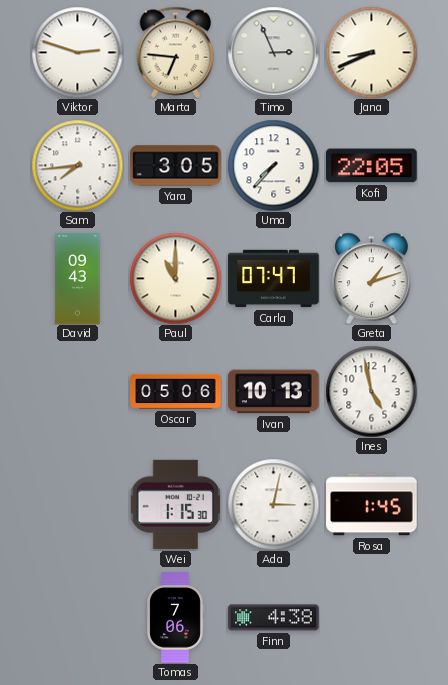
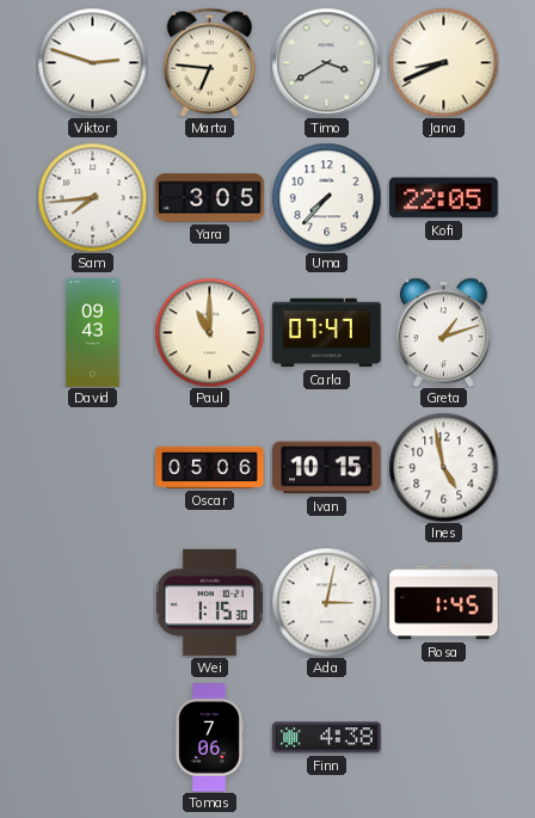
Timo: 2:56 -> 3:40
Ivan: 10:13 -> 10:15
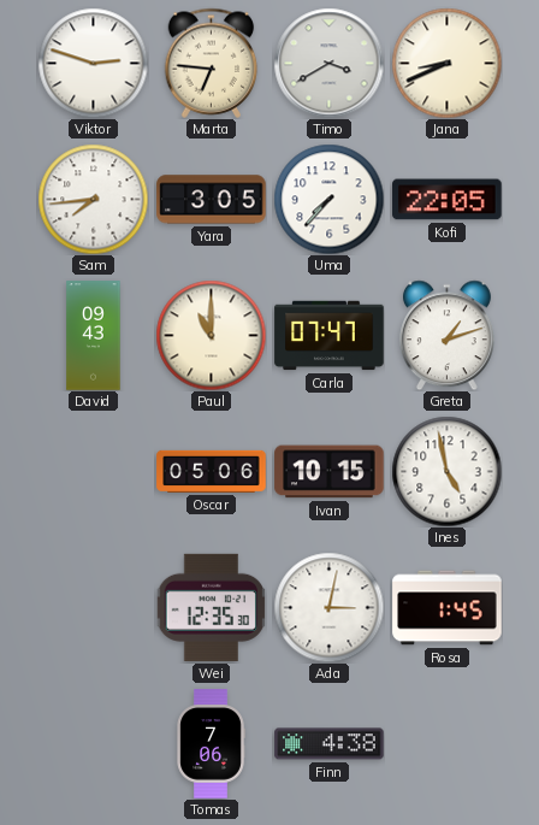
Wei: 1:15 -> 12:35
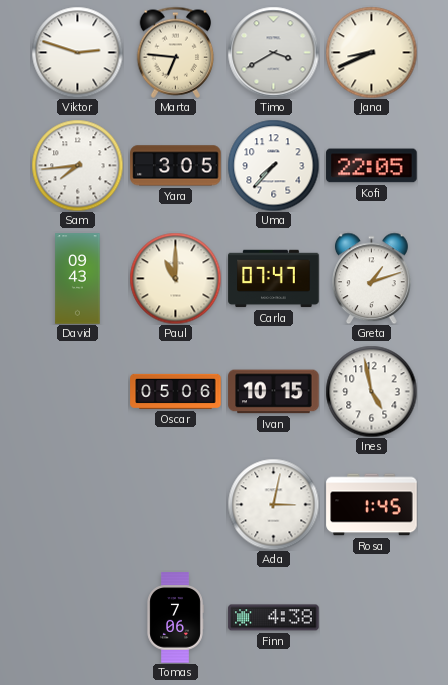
Wei: 12:35 -> none
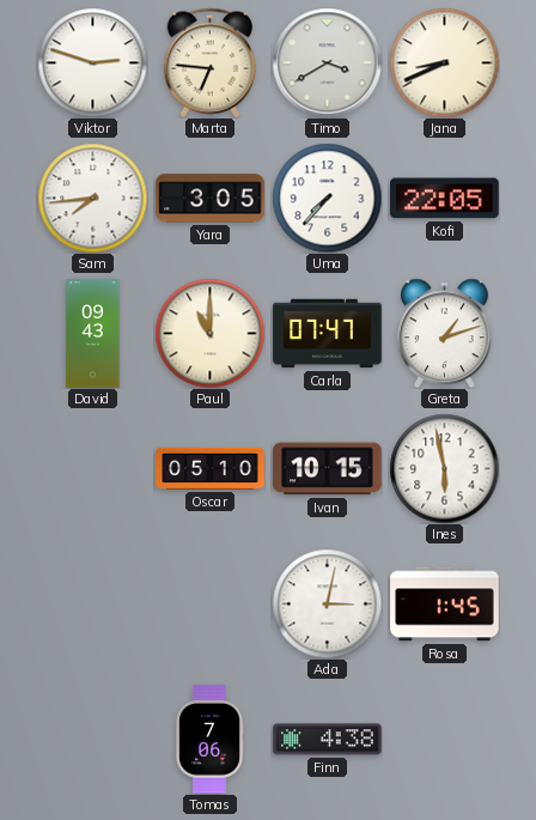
Oscar: 05:06 -> 05:10
Ines: 4:58 -> 5:58
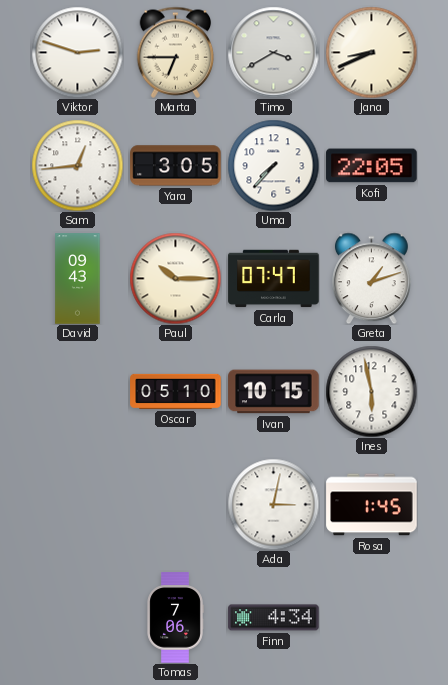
Marta: 6:46 -> 6:45
Sam: 7:44 -> 12:44
Paul: 11:00 -> 10:15
Finn: 4:38 -> 4:34
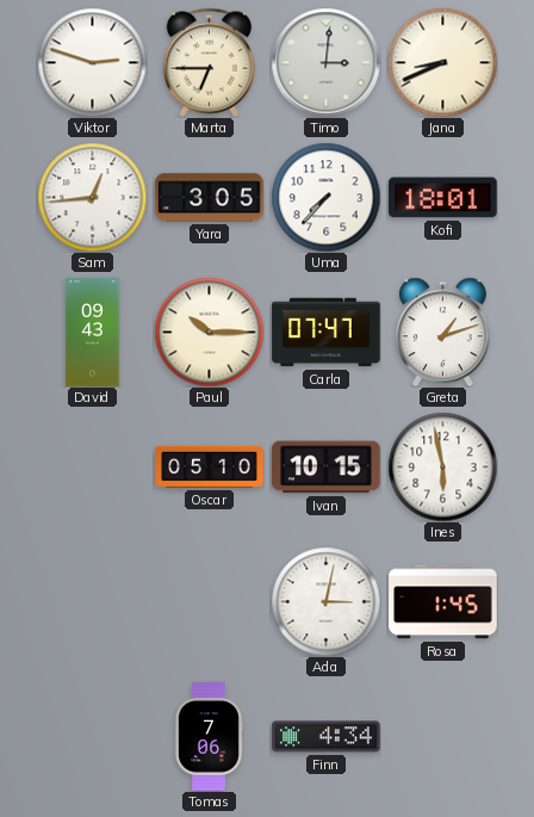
Timo: 3:40 -> 3:01
Kofi: 22:05 -> 18:01
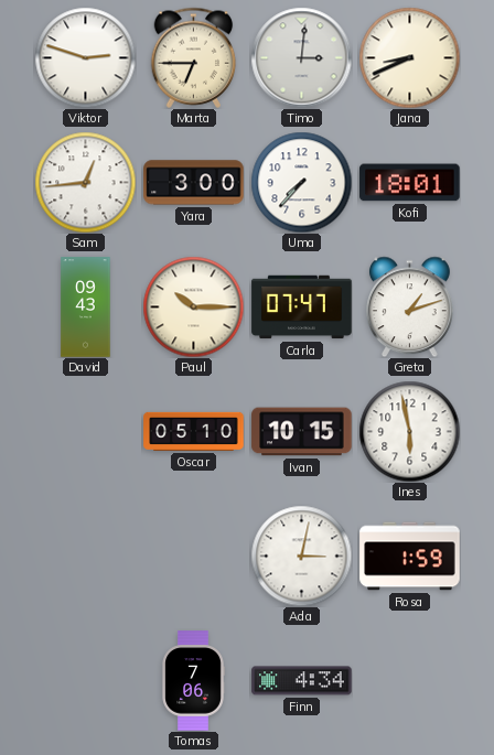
Yara: 3:05 -> 3:00
Rosa: 1:45 -> 1:59
